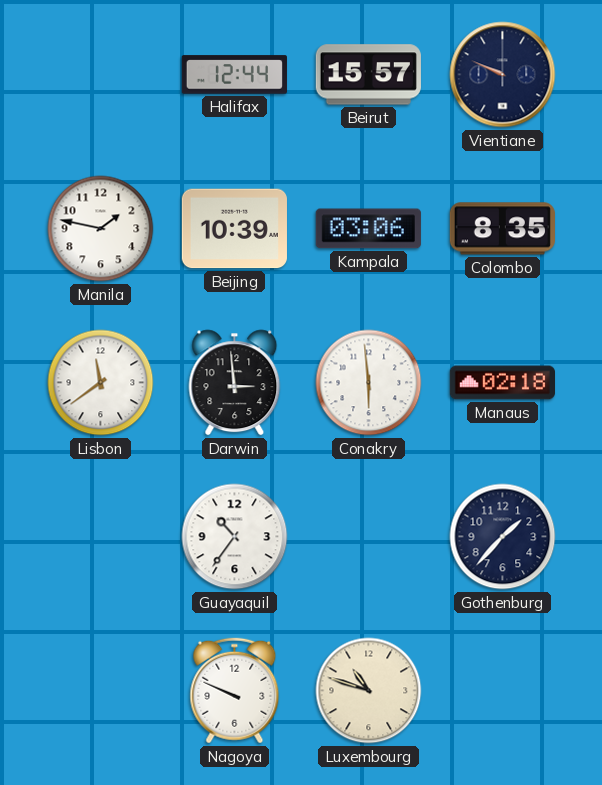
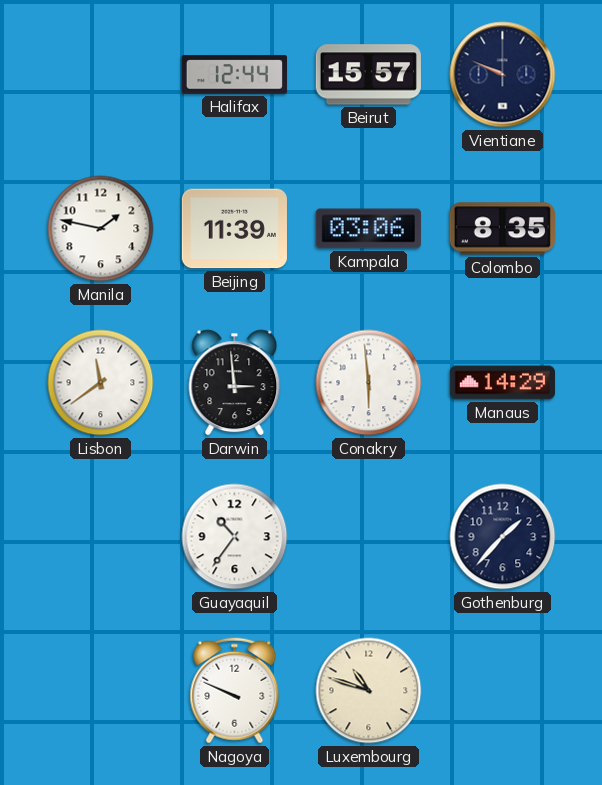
Beijing: 10:39 -> 11:39
Manaus: 02:18 -> 14:29
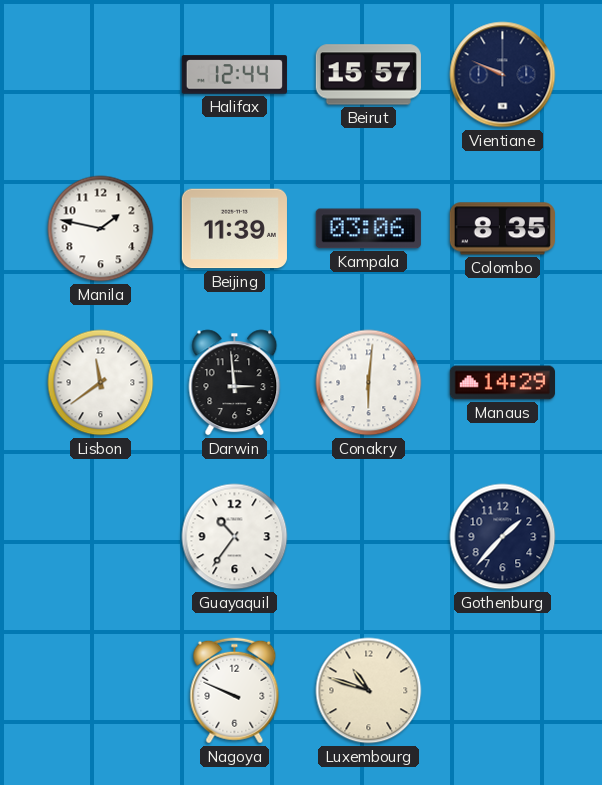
Conakry: 5:59 -> 6:01
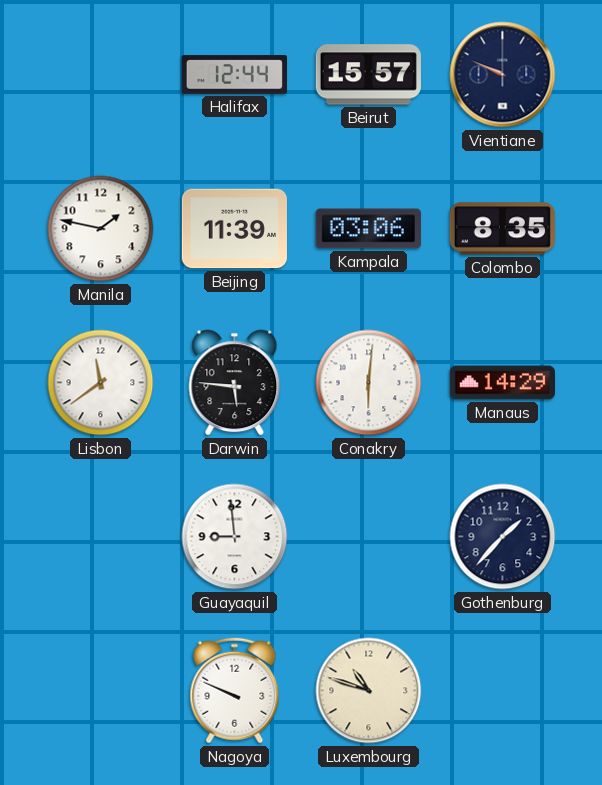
Darwin: 2:59 -> 5:46
Guayaquil: 10:36 -> 8:59
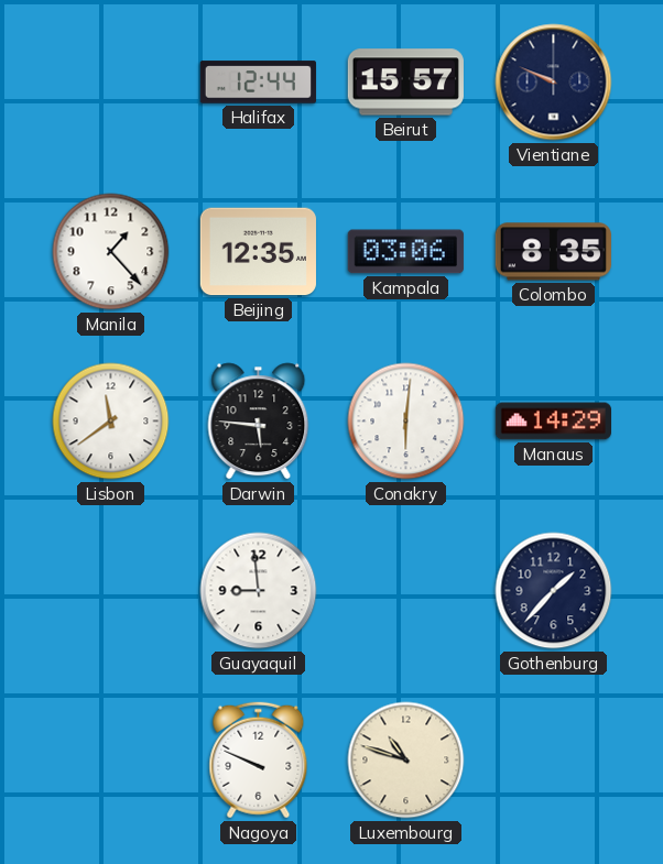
Manila: 1:47 -> 1:23
Beijing: 11:39 -> 12:35
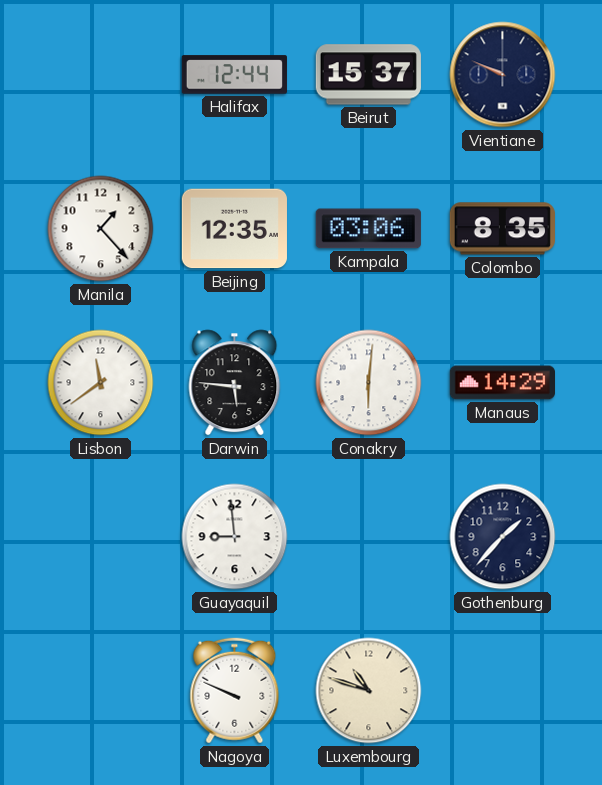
Beirut: 15:57 -> 15:37
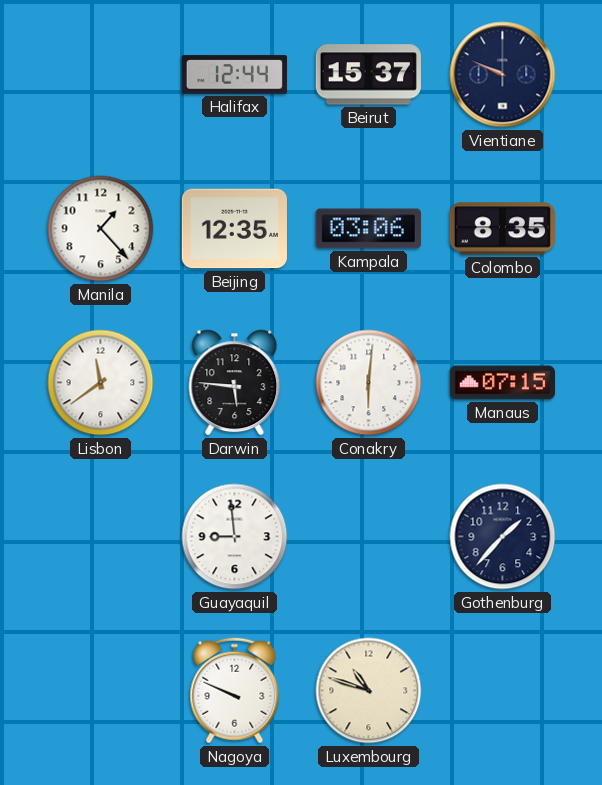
Manaus: 14:29 -> 07:15
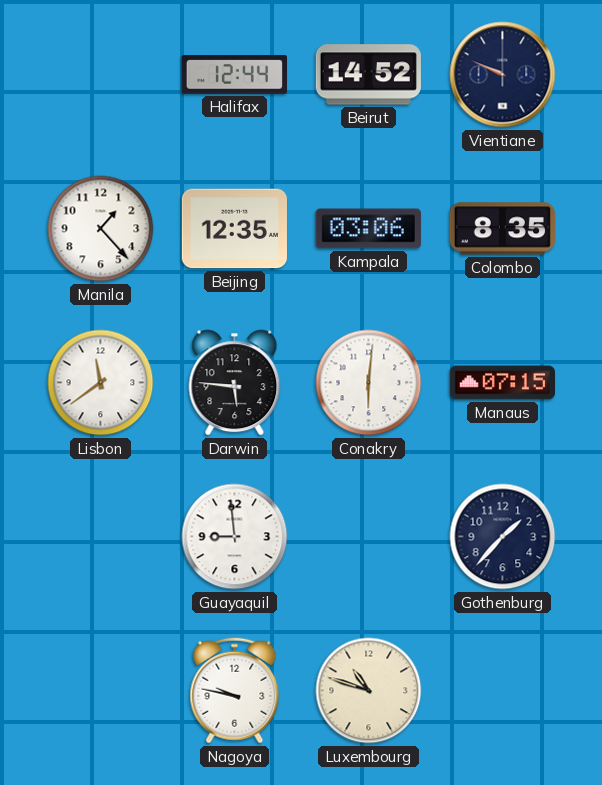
Beirut: 15:37 -> 14:52
Nagoya: 9:49 -> 9:47
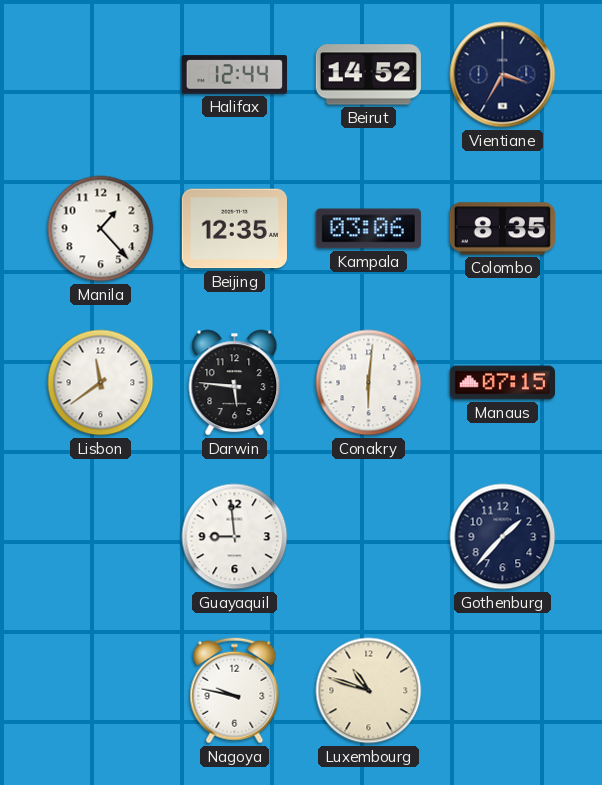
Vientiane: 9:49 -> 3:35
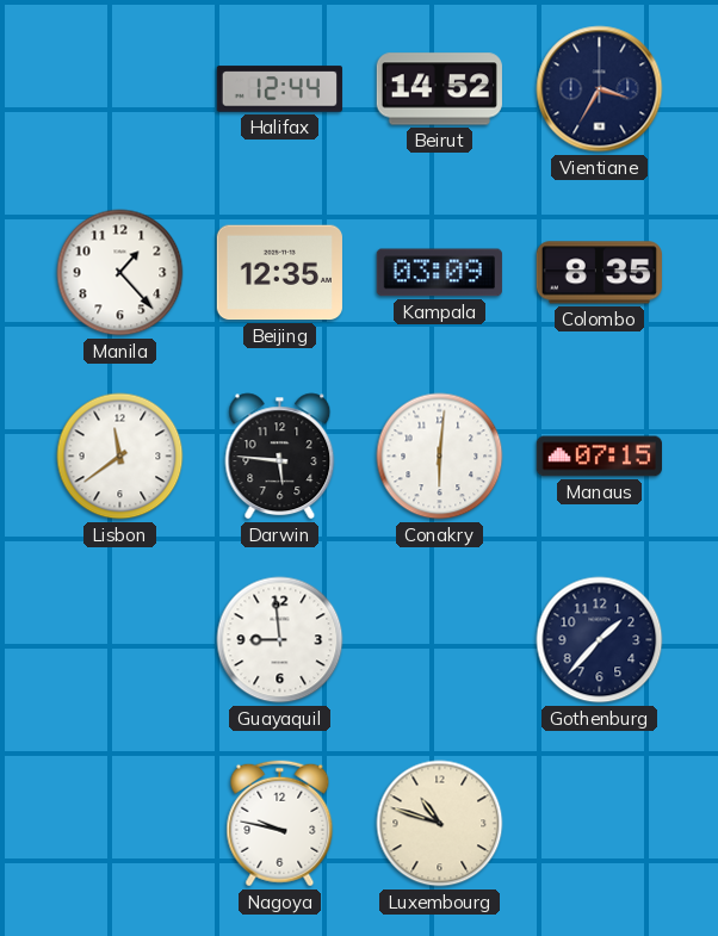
Kampala: 03:06 -> 03:09
